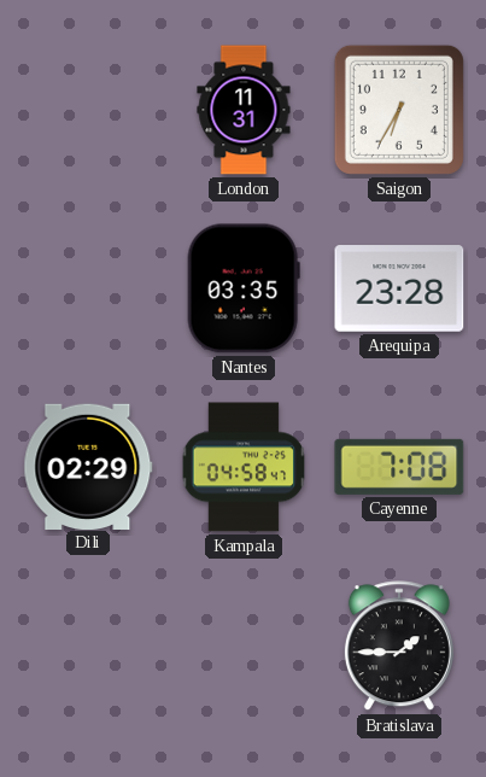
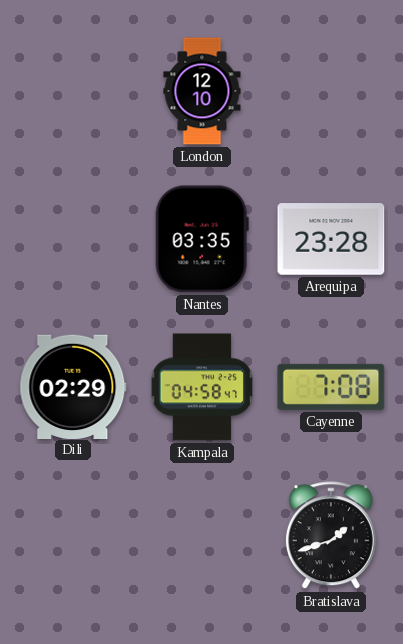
London: 11:31 -> 12:10
Saigon: 6:35 -> none
Bratislava: 1:45 -> 1:42
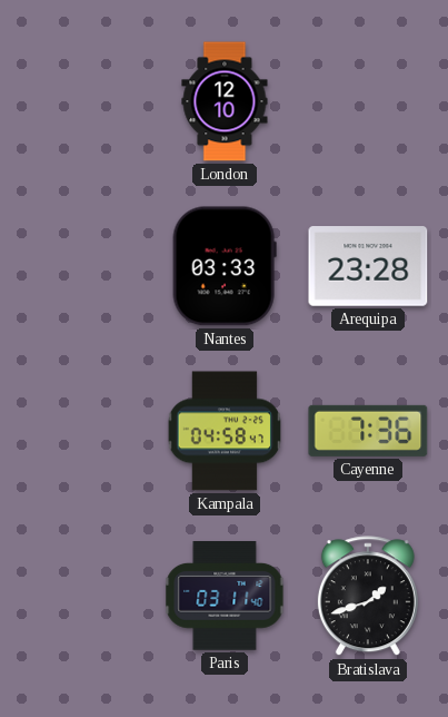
Nantes: 03:35 -> 03:33
Dili: 02:29 -> none
Cayenne: 7:08 -> 7:36
Paris: none -> 03:11
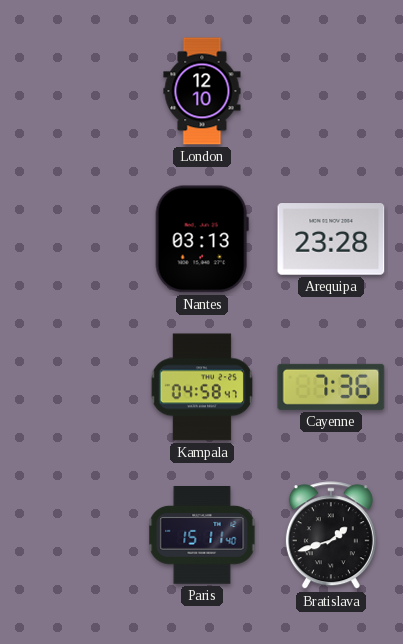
Nantes: 03:33 -> 03:13
Paris: 03:11 -> 15:11
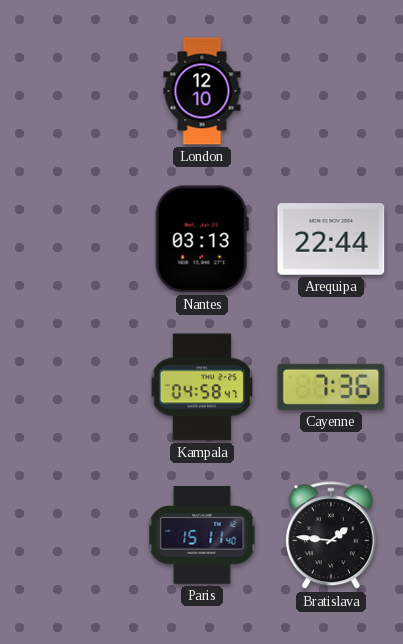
Arequipa: 23:28 -> 22:44
Bratislava: 1:42 -> 1:46
